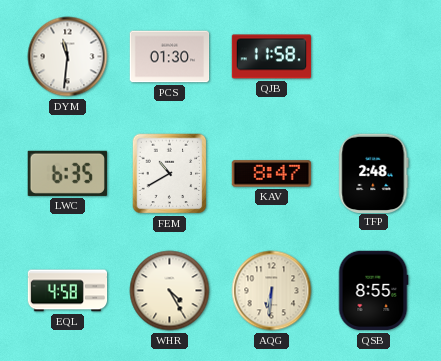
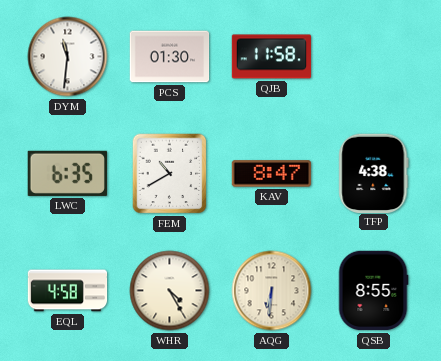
TFP: 2:48 -> 4:38
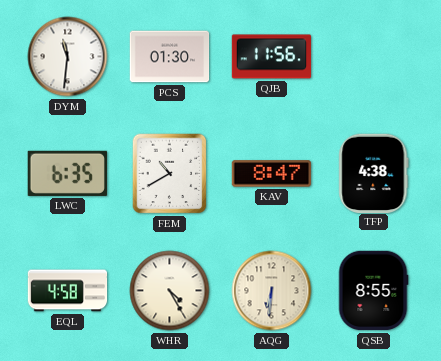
QJB: 11:58 -> 11:56
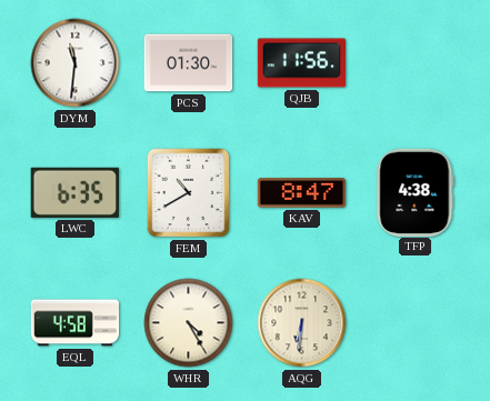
QSB: 8:55 -> none
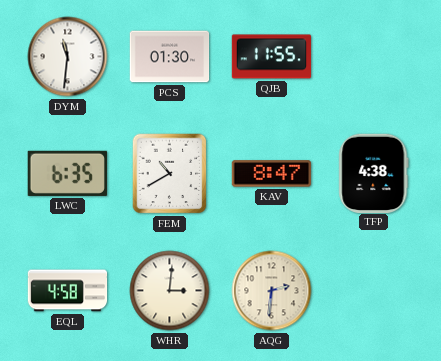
QJB: 11:56 -> 11:55
WHR: 4:25 -> 3:01
AQG: 6:31 -> 2:31
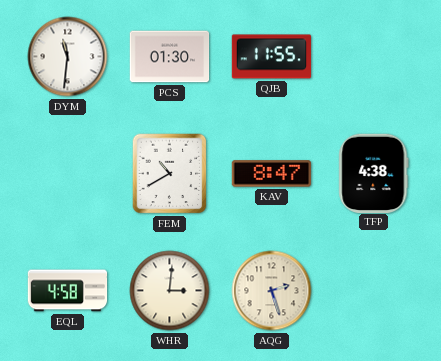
LWC: 6:35 -> none
AQG: 2:31 -> 2:27
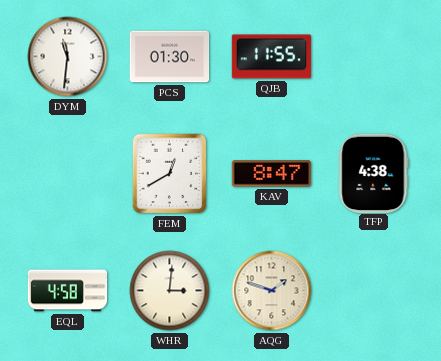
FEM: 10:40 -> 12:40
AQG: 2:27 -> 1:48
